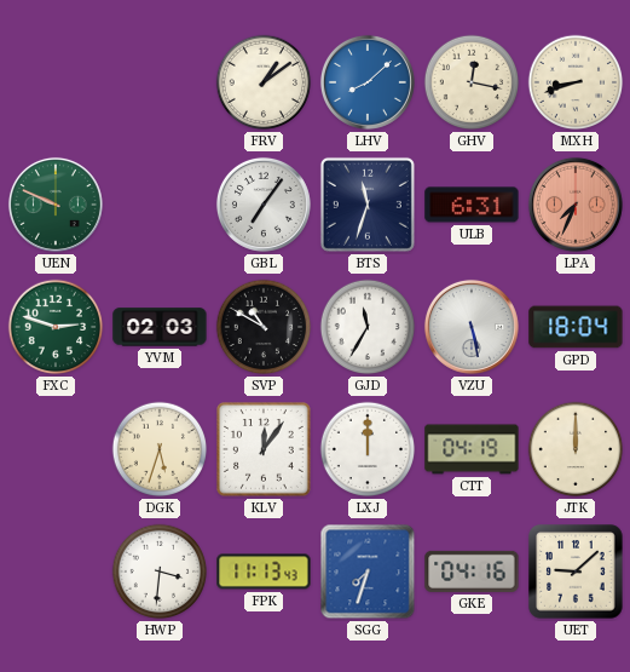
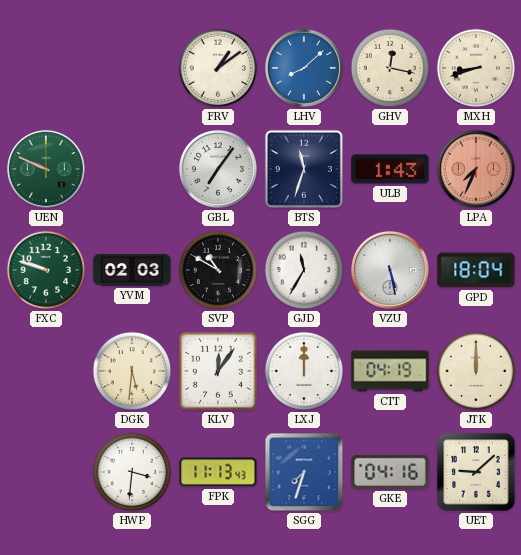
ULB: 6:31 -> 1:43
FXC: 2:48 -> 9:48
DGK: 5:33 -> 5:31
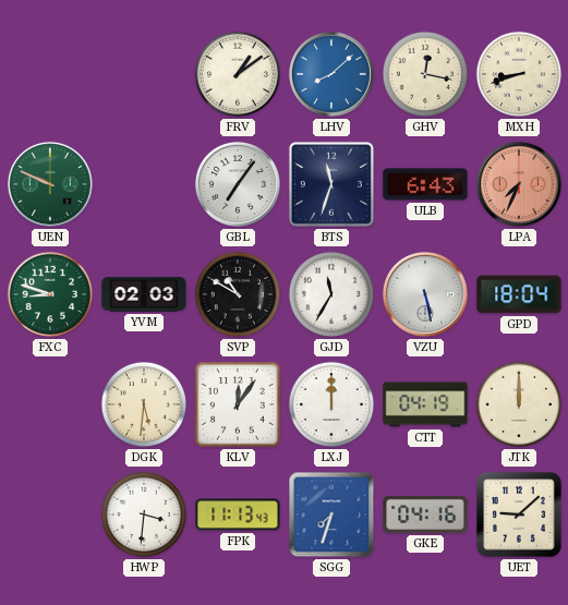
ULB: 1:43 -> 6:43
FXC: 9:48 -> 8:48
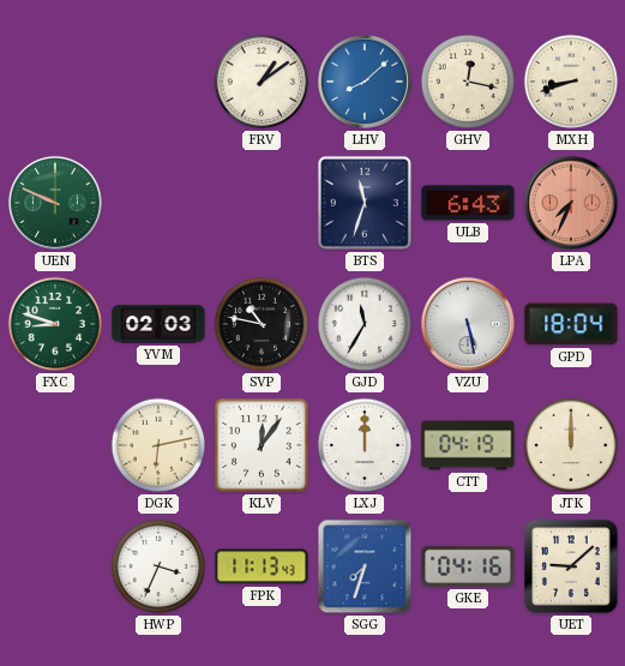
GBL: 7:06 -> none
SVP: 10:50 -> 10:47
DGK: 5:31 -> 6:13
HWP: 3:31 -> 3:34
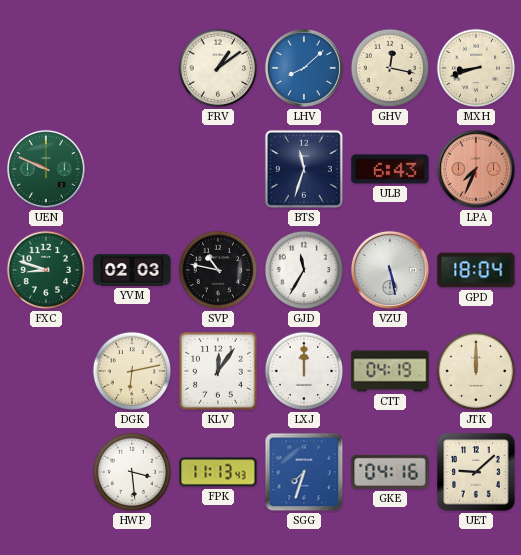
HWP: 3:34 -> 3:29
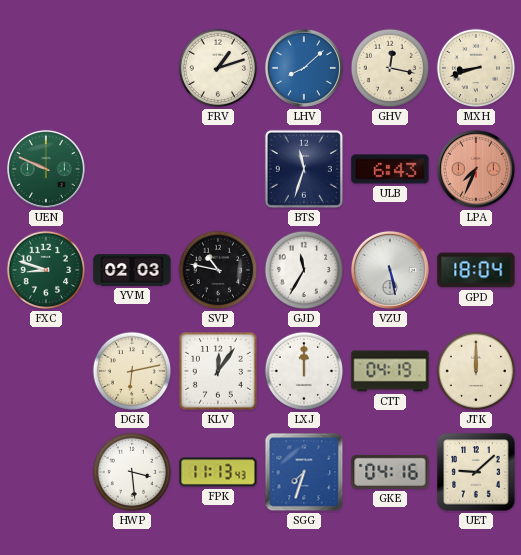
FRV: 1:09 -> 1:12
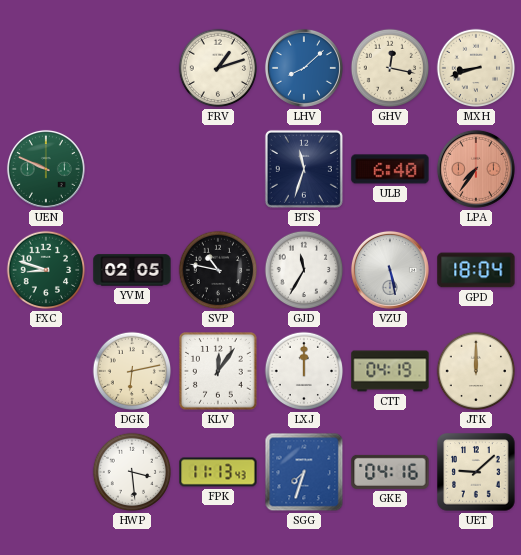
ULB: 6:43 -> 6:40
LPA: 7:34 -> 7:36
YVM: 02:03 -> 02:05
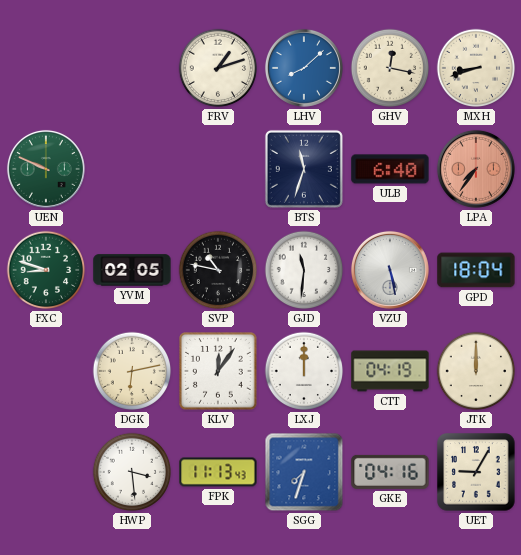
GJD: 11:35 -> 11:31
UET: 9:08 -> 9:05
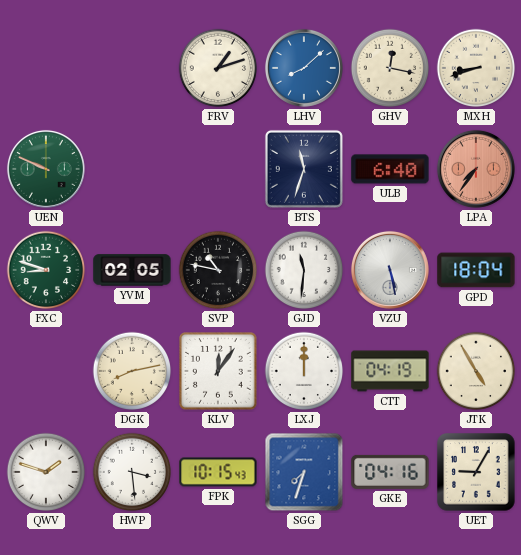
DGK: 6:13 -> 8:13
JTK: 12:00 -> 4:55
QWV: none -> 1:48
FPK: 11:13 -> 10:15
